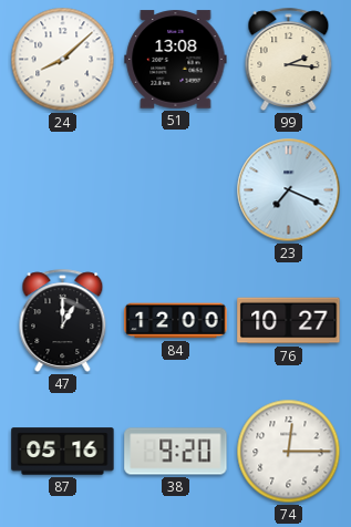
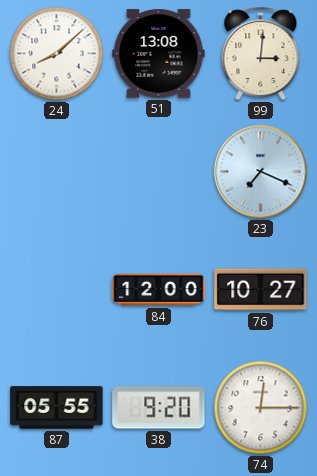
99: 2:16 -> 3:01
47: 1:00 -> none
87: 05:16 -> 05:55
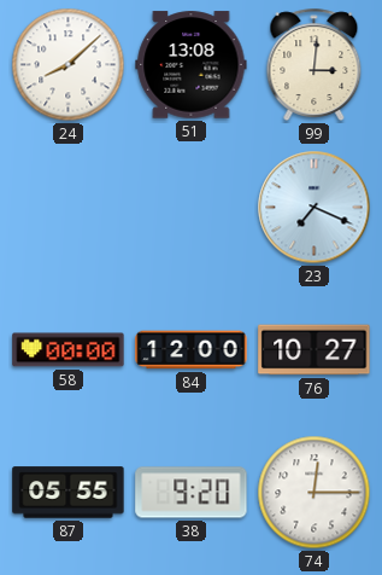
58: none -> 00:00
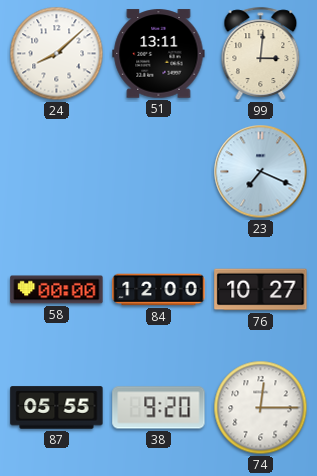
51: 13:08 -> 13:11
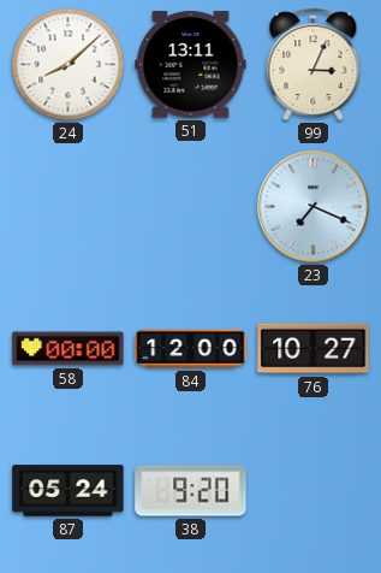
99: 3:01 -> 3:04
87: 05:55 -> 05:24
74: 12:15 -> none
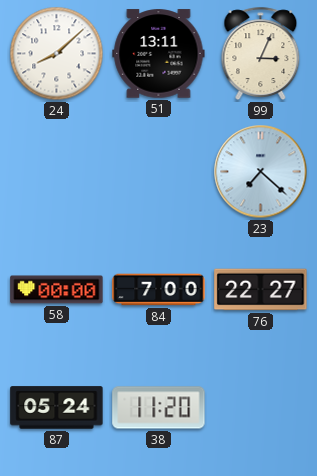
23: 7:19 -> 7:22
84: 12:00 -> 7:00
76: 10:27 -> 22:27
38: 9:20 -> 11:20
